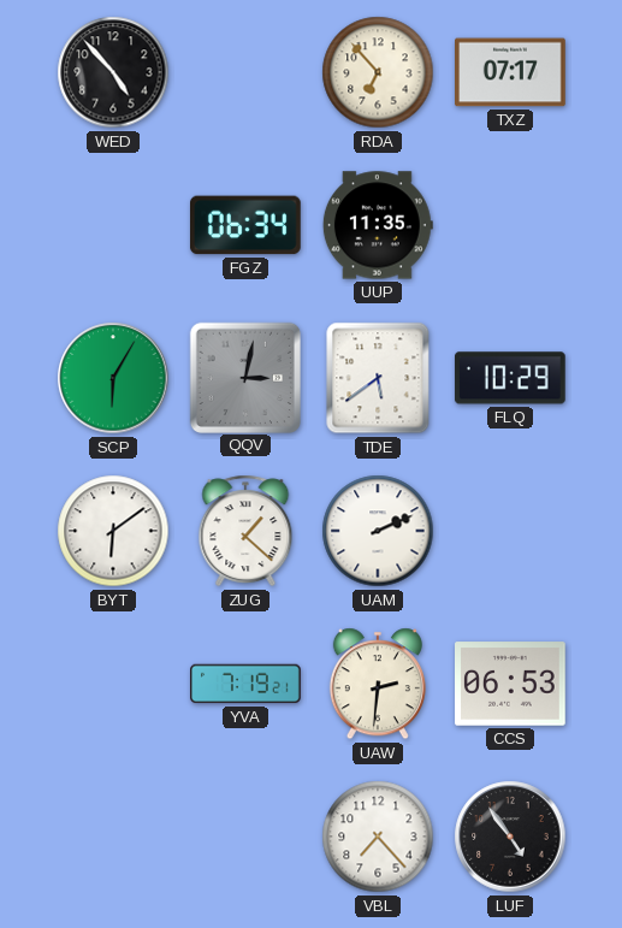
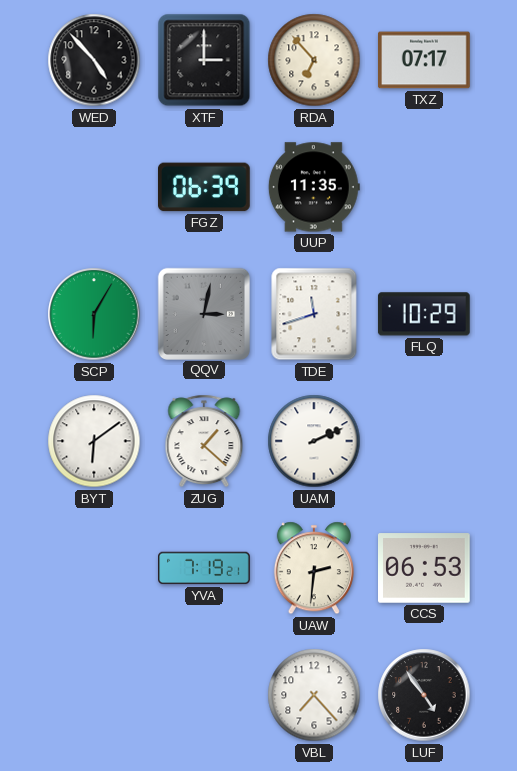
XTF: none -> 3:00
FGZ: 06:34 -> 06:39
TDE: 5:39 -> 11:42
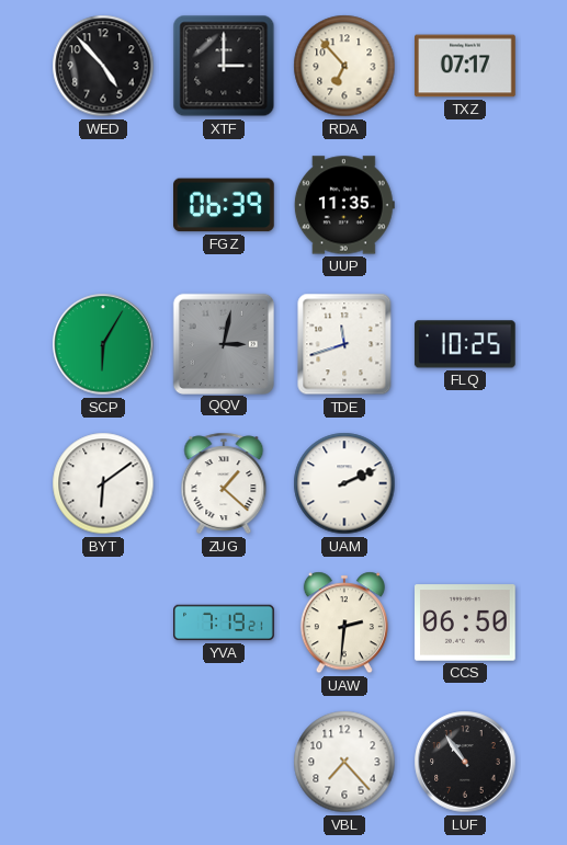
FLQ: 10:29 -> 10:25
CCS: 06:53 -> 06:50
LUF: 4:54 -> 10:54
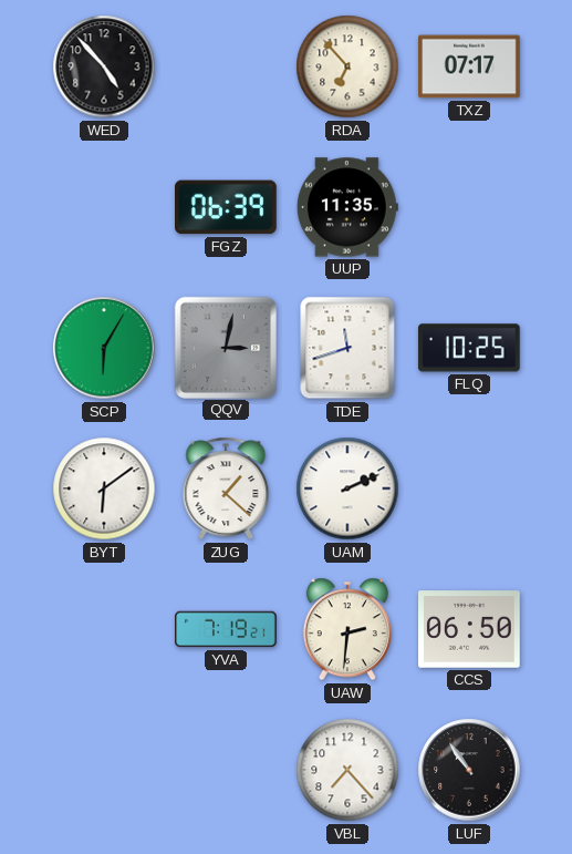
XTF: 3:00 -> none
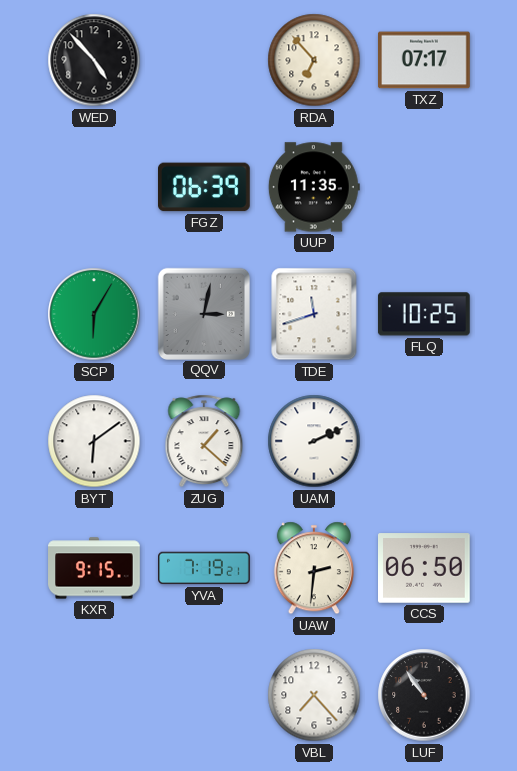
KXR: none -> 9:15
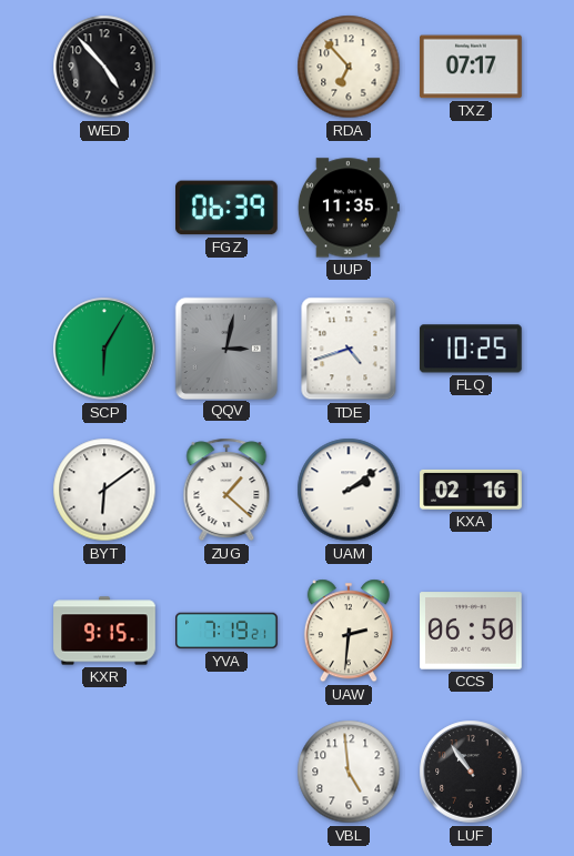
TDE: 11:42 -> 4:42
UAM: 2:11 -> 2:09
KXA: none -> 02:16
VBL: 7:23 -> 4:59
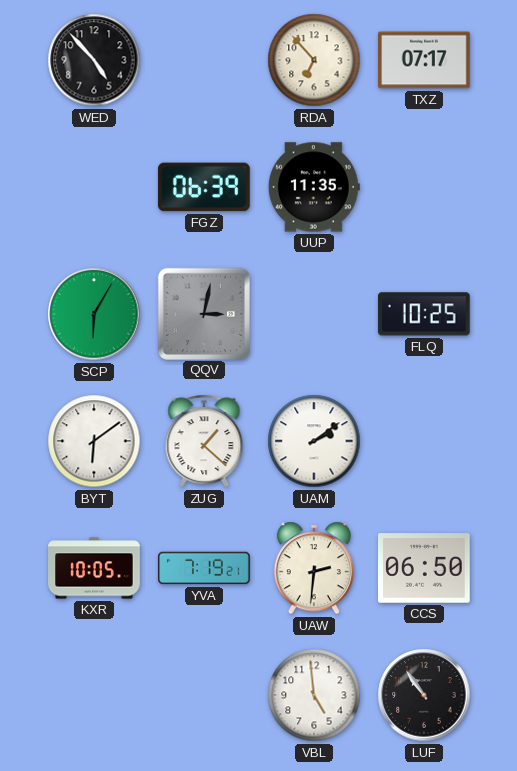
TDE: 4:42 -> none
KXA: 02:16 -> none
KXR: 9:15 -> 10:05
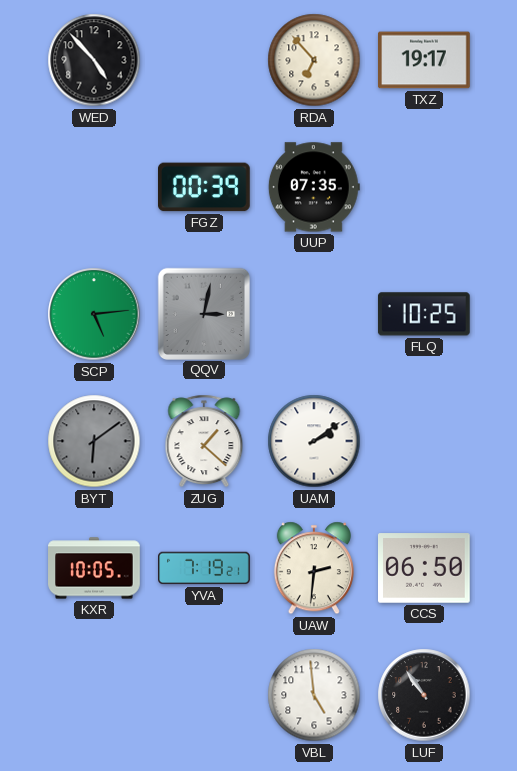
TXZ: 07:17 -> 19:17
FGZ: 06:39 -> 00:39
UUP: 11:35 -> 07:35
SCP: 6:05 -> 5:14
BYT dial: white -> grey
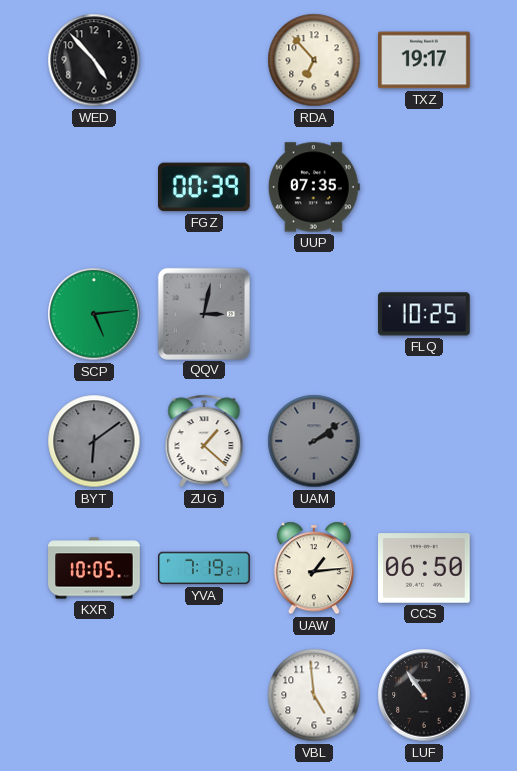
UAM dial: white -> grey
UAW: 2:31 -> 1:14
